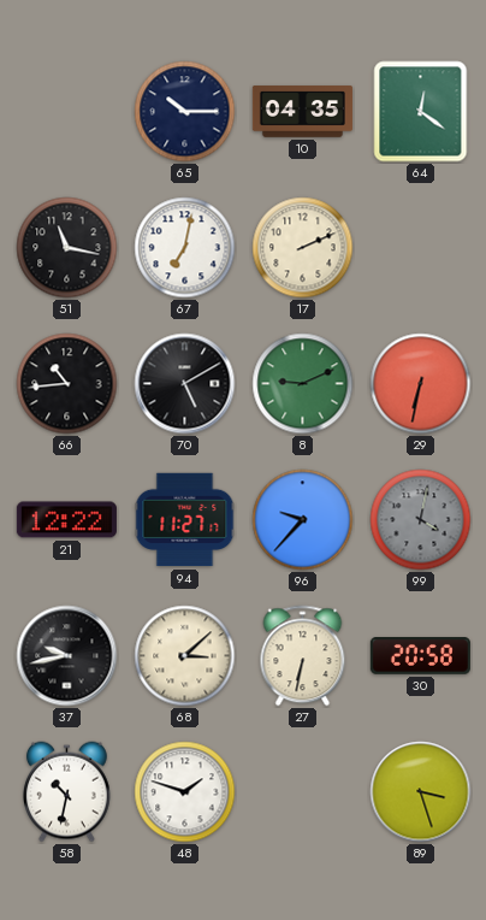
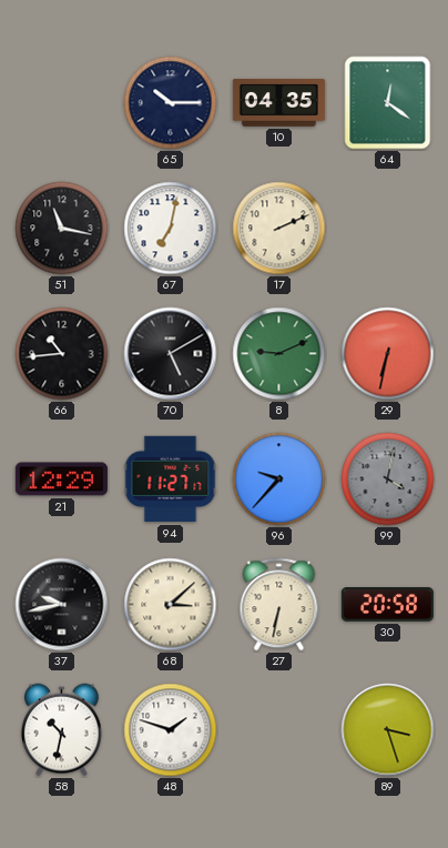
21: 12:22 -> 12:29
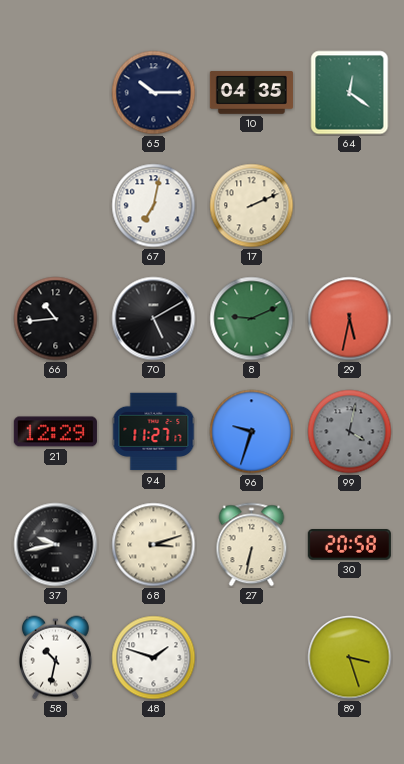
51: 11:17 -> none
29: 6:32 -> 5:32
96: 9:37 -> 9:33
68: 3:08 -> 3:12
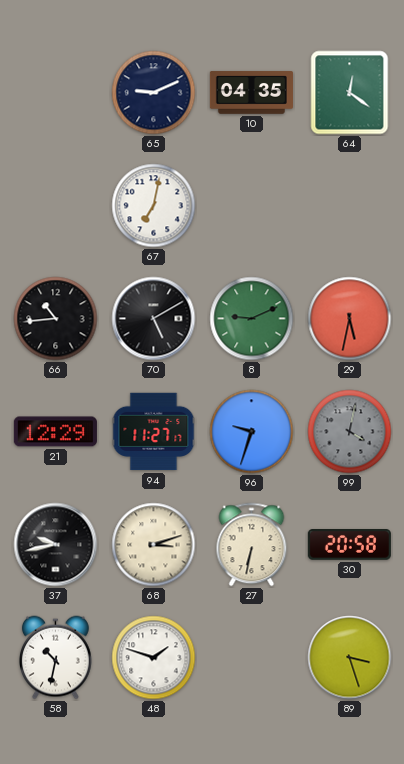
65: 10:15 -> 9:11
17: 2:11 -> none
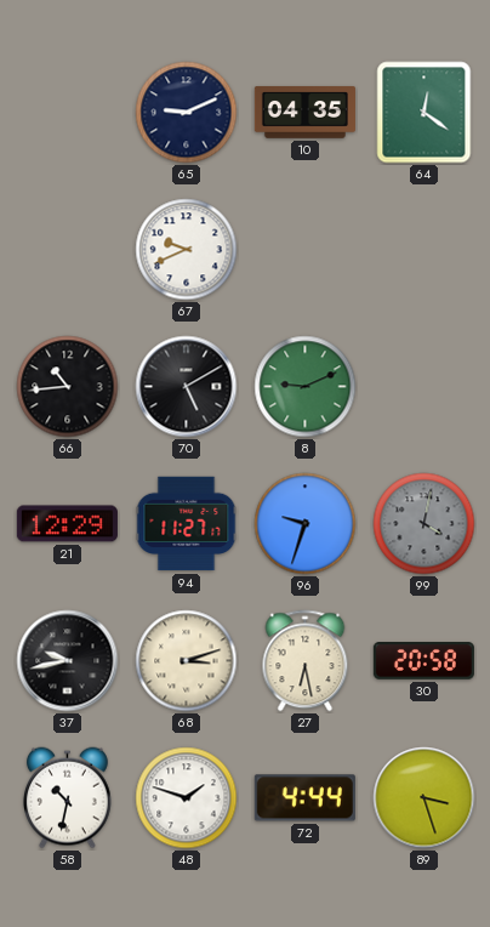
67: 7:02 -> 9:41
29: 5:32 -> none
27: 6:32 -> 6:28
72: none -> 4:44
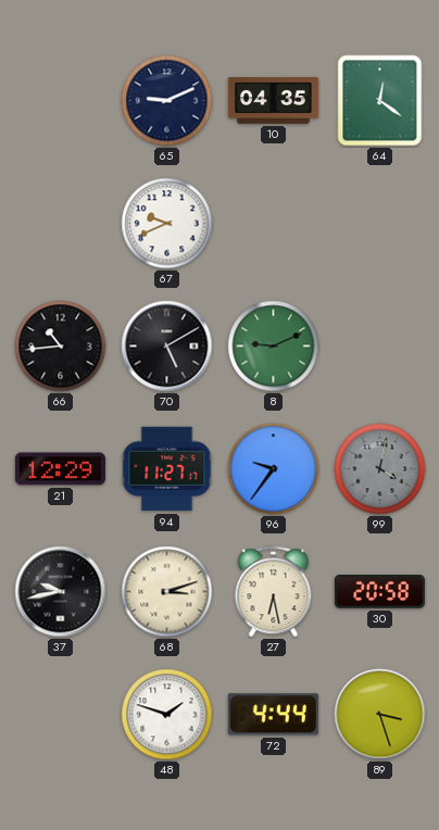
96: 9:33 -> 9:36
58: 10:32 -> none
